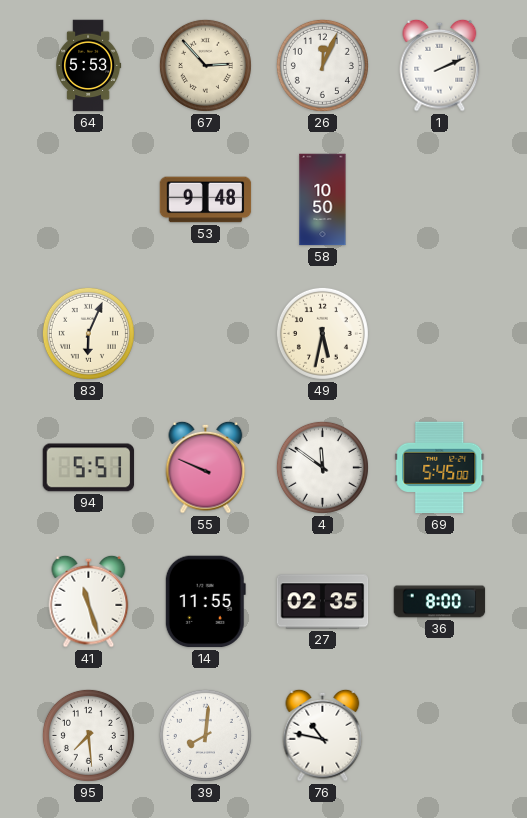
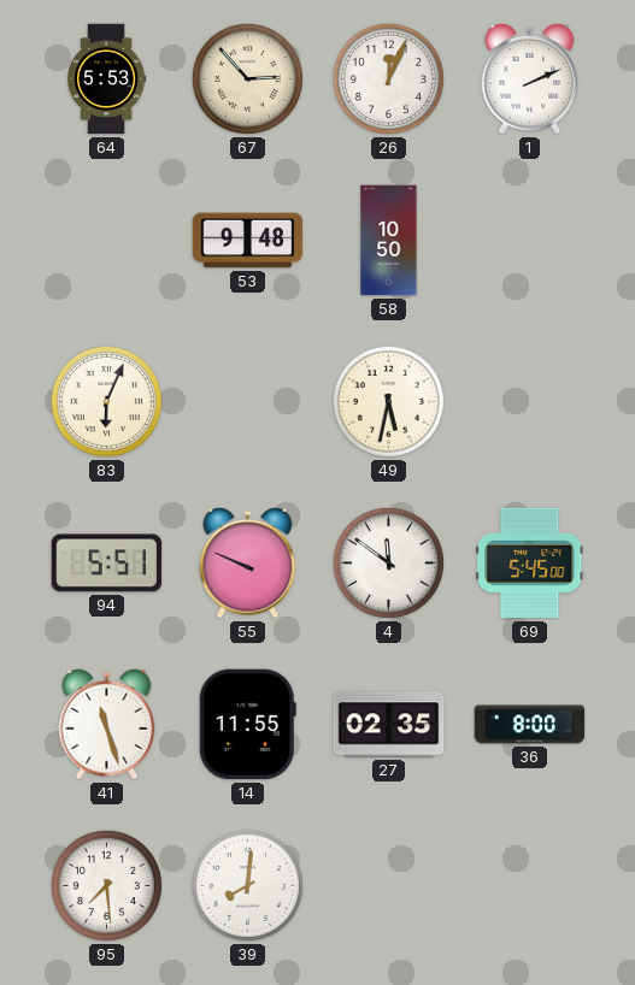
76: 10:47 -> none
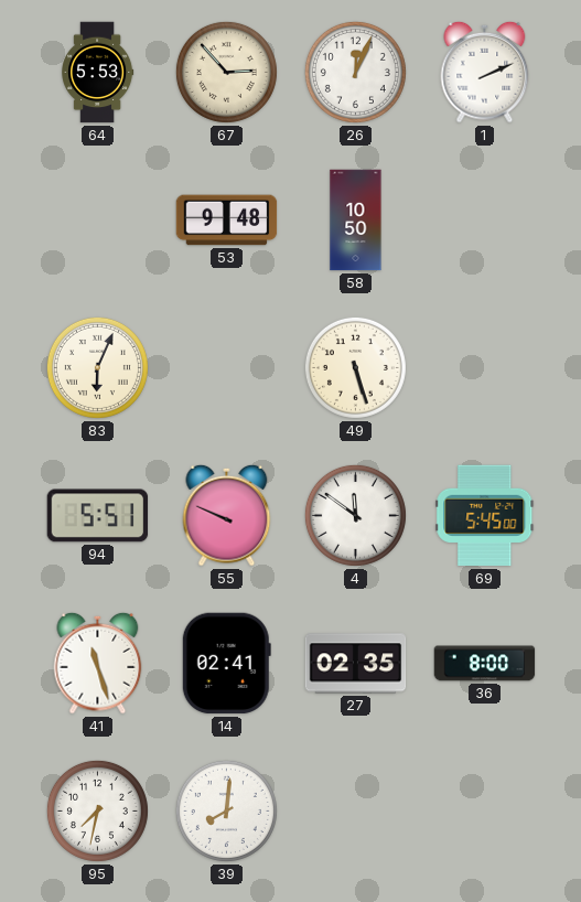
49: 5:32 -> 5:27
14: 11:55 -> 02:41
95: 7:29 -> 7:32
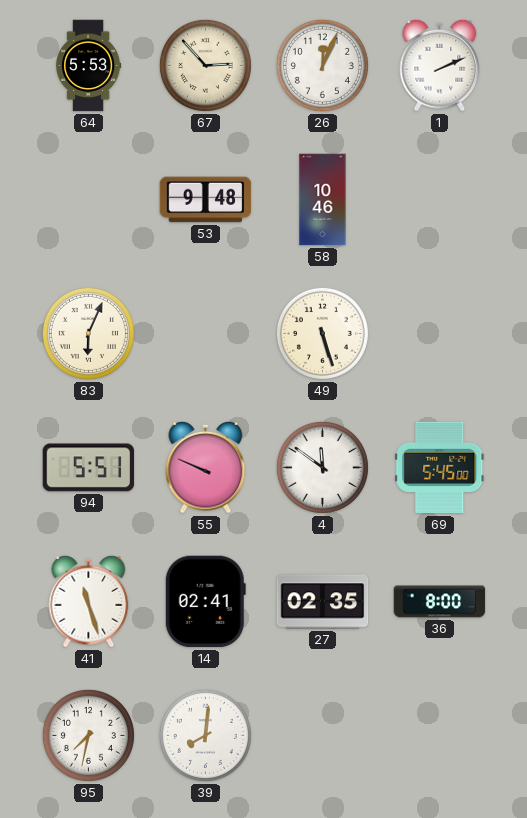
58: 10:50 -> 10:46
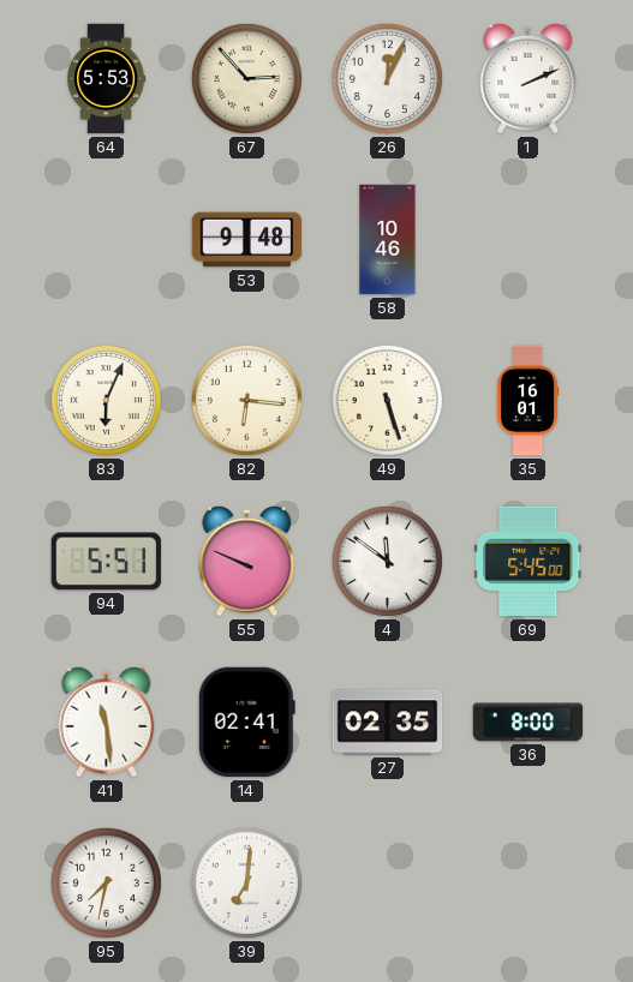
82: none -> 6:16
35: none -> 16:01
41: 11:27 -> 11:29
39: 8:01 -> 7:01
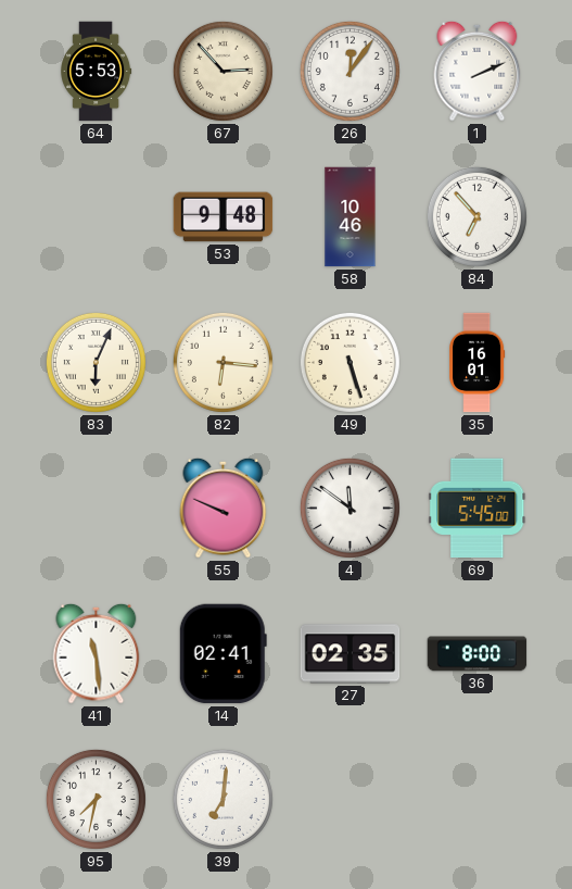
26: 12:04 -> 12:06
84: none -> 6:53
94: 5:51 -> none
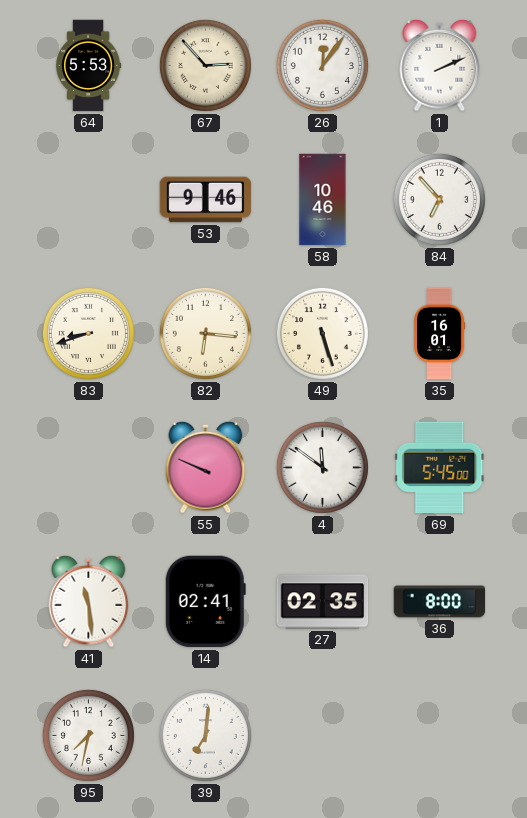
53: 9:48 -> 9:46
83: 6:04 -> 8:42
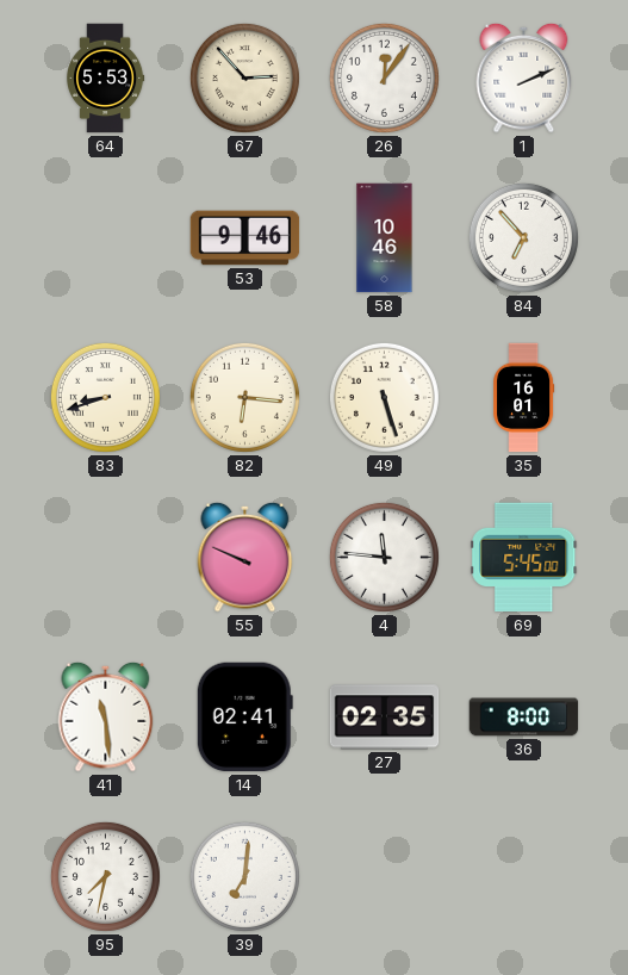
4: 11:51 -> 11:46
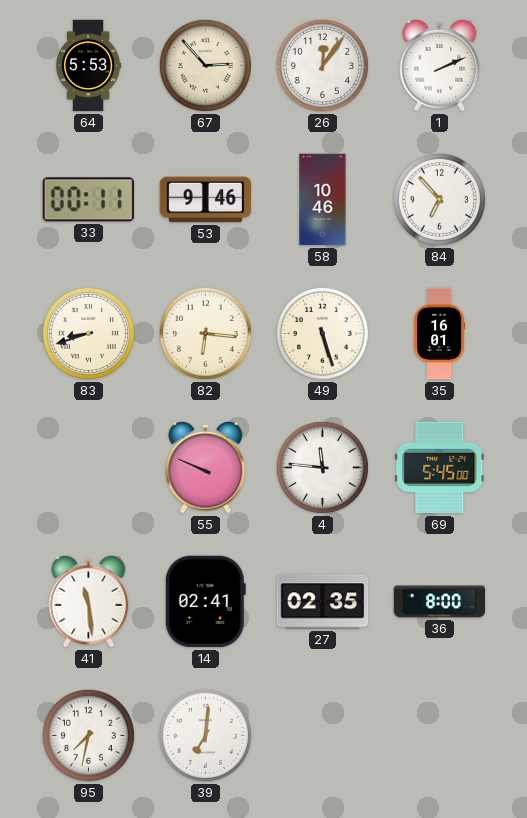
33: none -> 00:11
